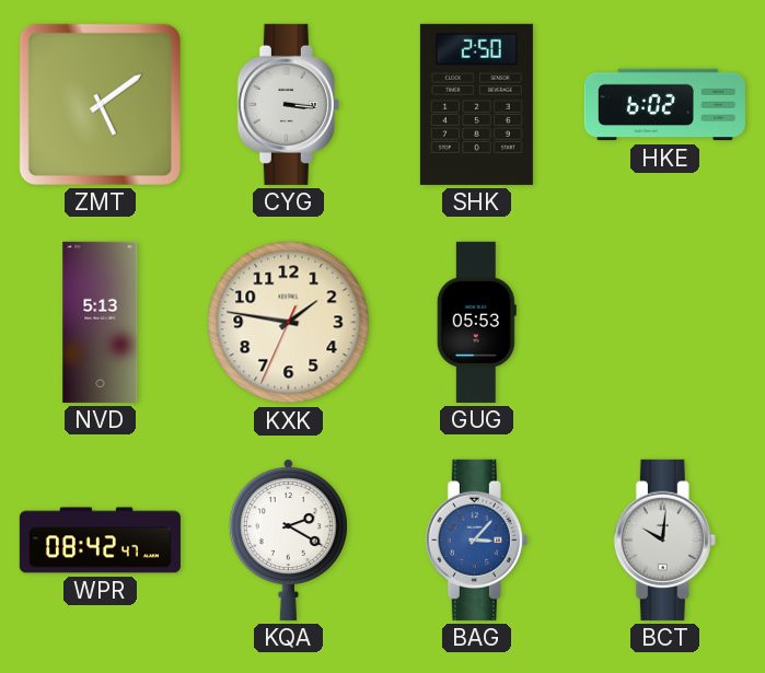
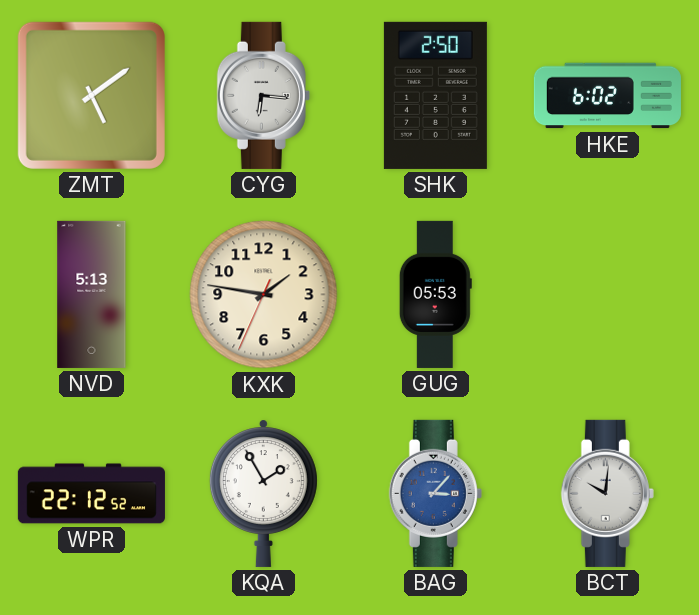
CYG: 3:16 -> 6:16
WPR: 08:42 -> 22:12
KQA: 2:20 -> 1:55
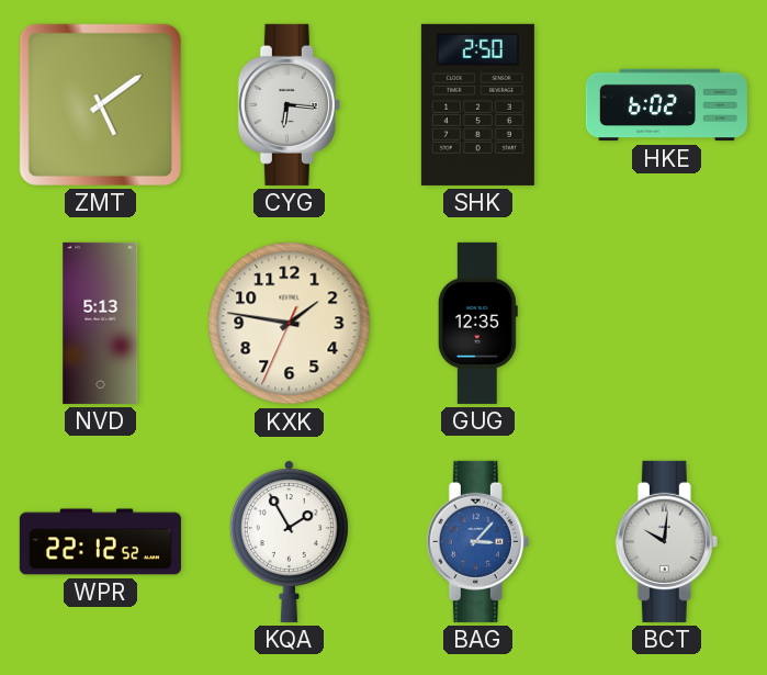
GUG: 05:53 -> 12:35
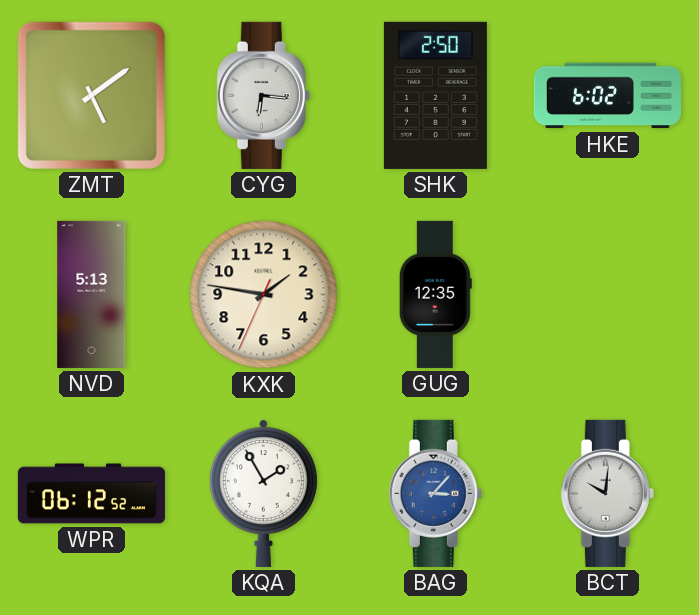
WPR: 22:12 -> 06:12
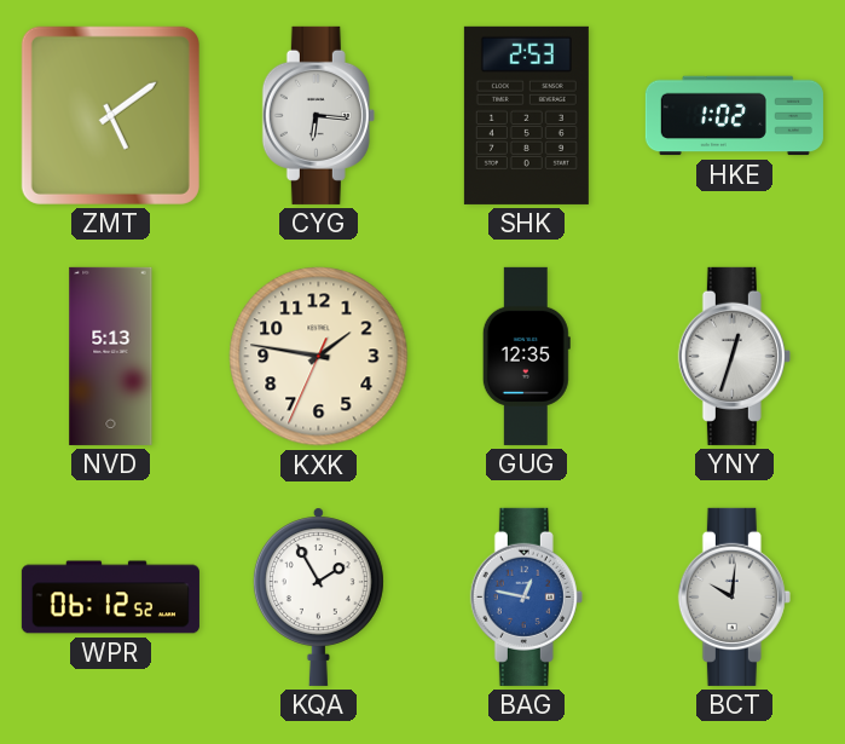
SHK: 2:50 -> 2:53
HKE: 6:02 -> 1:02
YNY: none -> 12:33
BAG: 3:07 -> 12:47
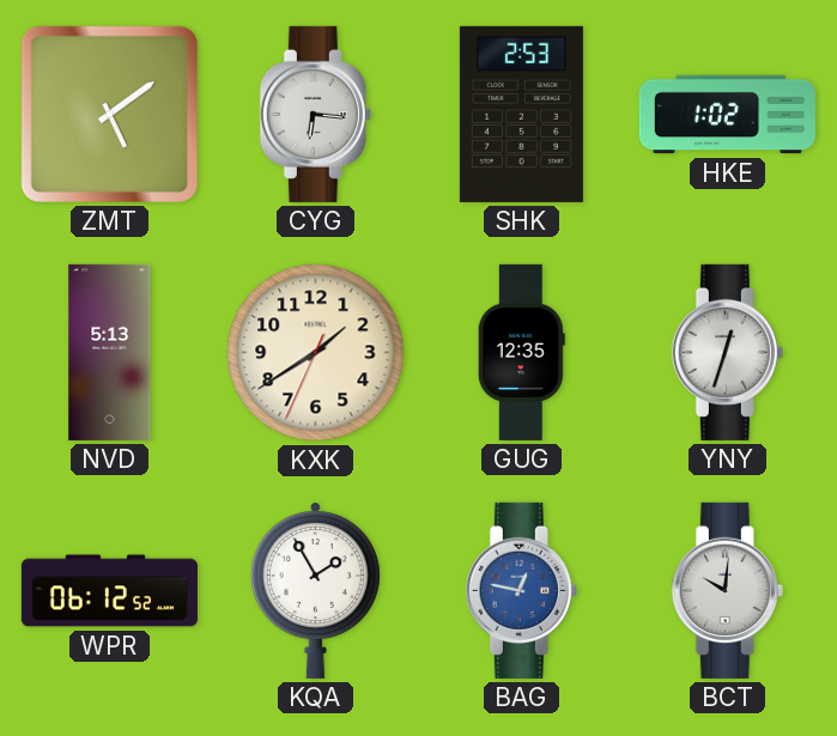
KXK: 1:46 -> 1:39
